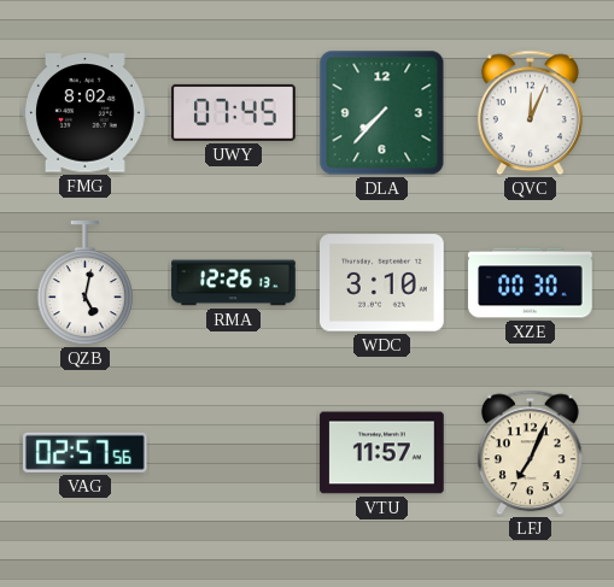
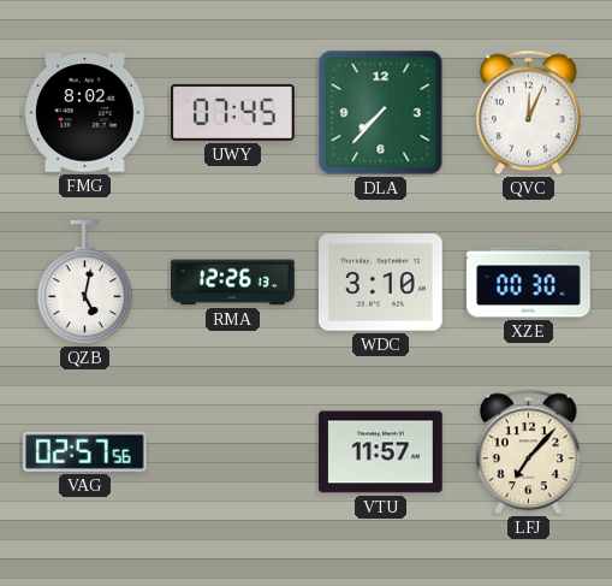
LFJ: 7:04 -> 7:07
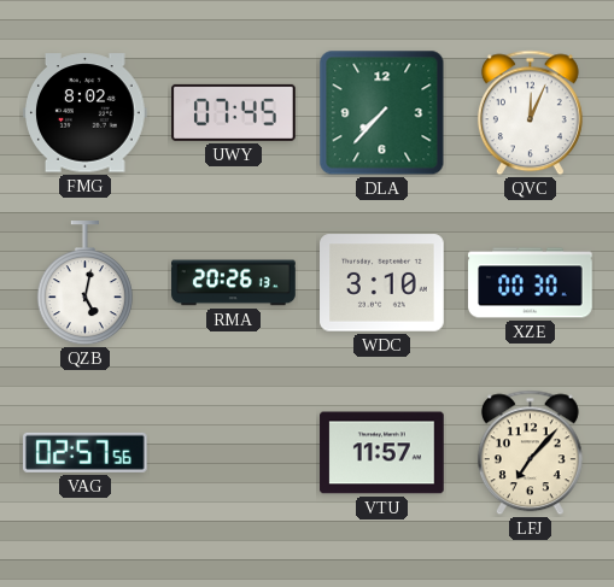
RMA: 12:26 -> 20:26
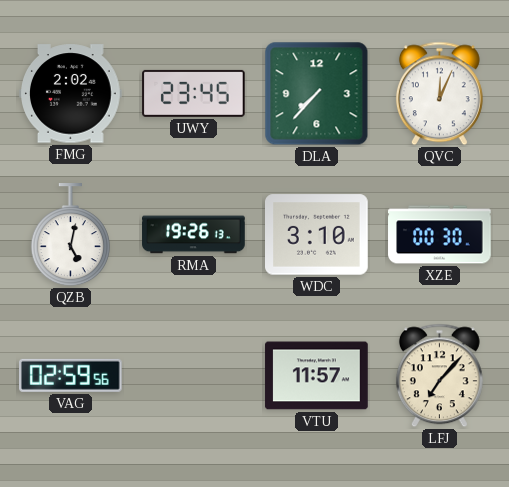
FMG: 8:02 -> 2:02
UWY: 07:45 -> 23:45
RMA: 20:26 -> 19:26
VAG: 02:57 -> 02:59
